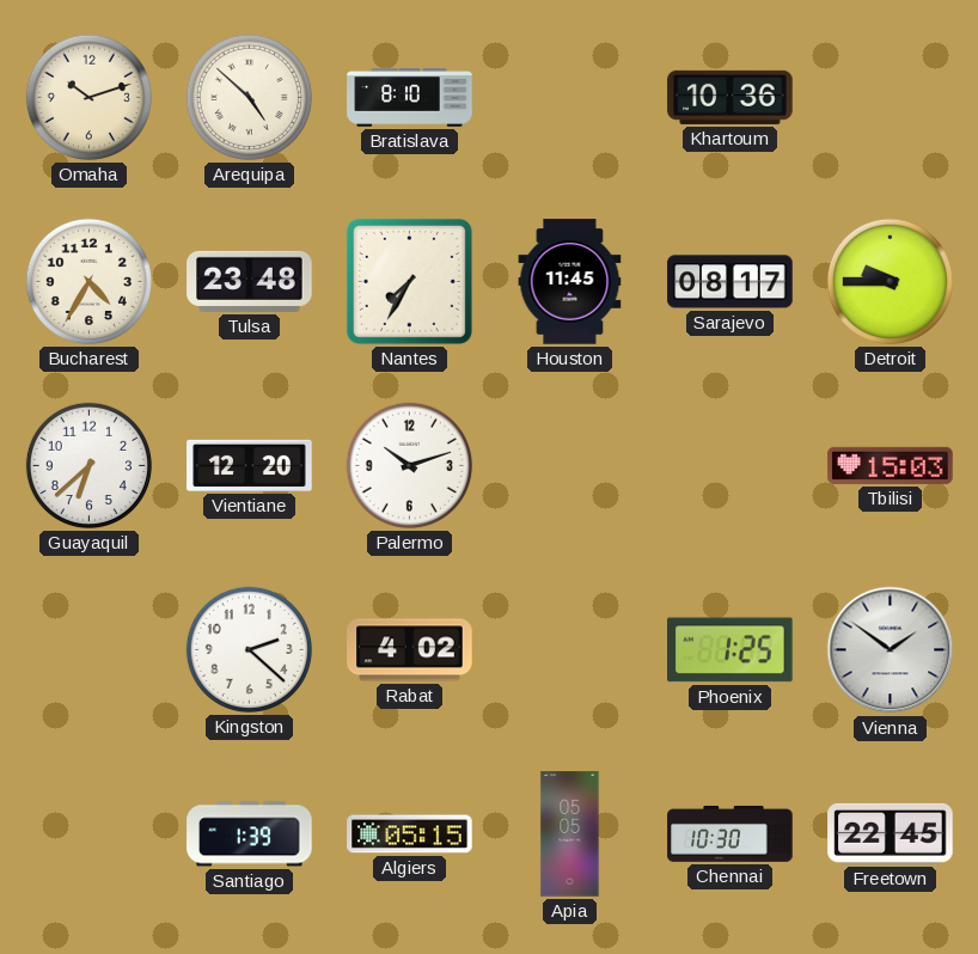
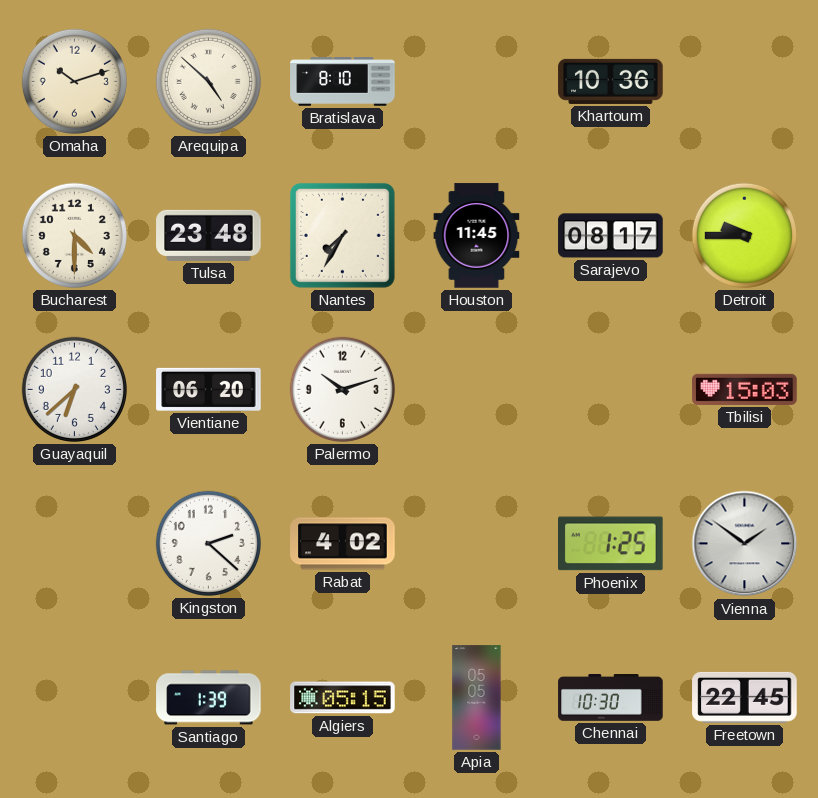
Bucharest: 4:35 -> 4:30
Vientiane: 12:20 -> 06:20
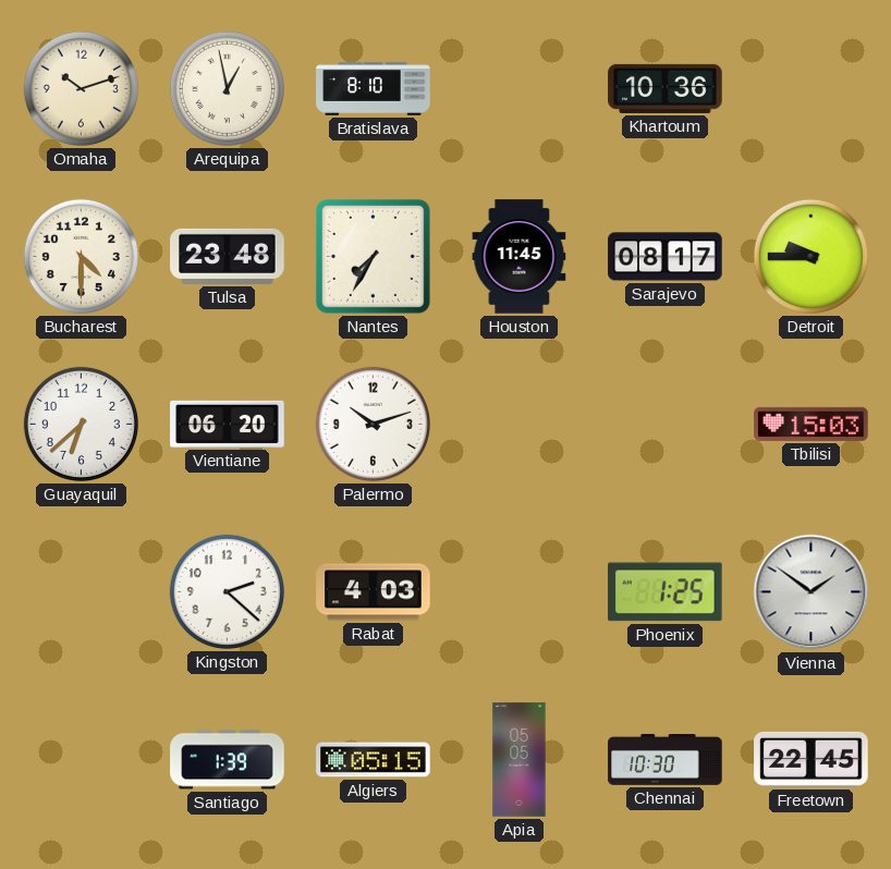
Arequipa: 4:52 -> 12:58
Rabat: 4:02 -> 4:03
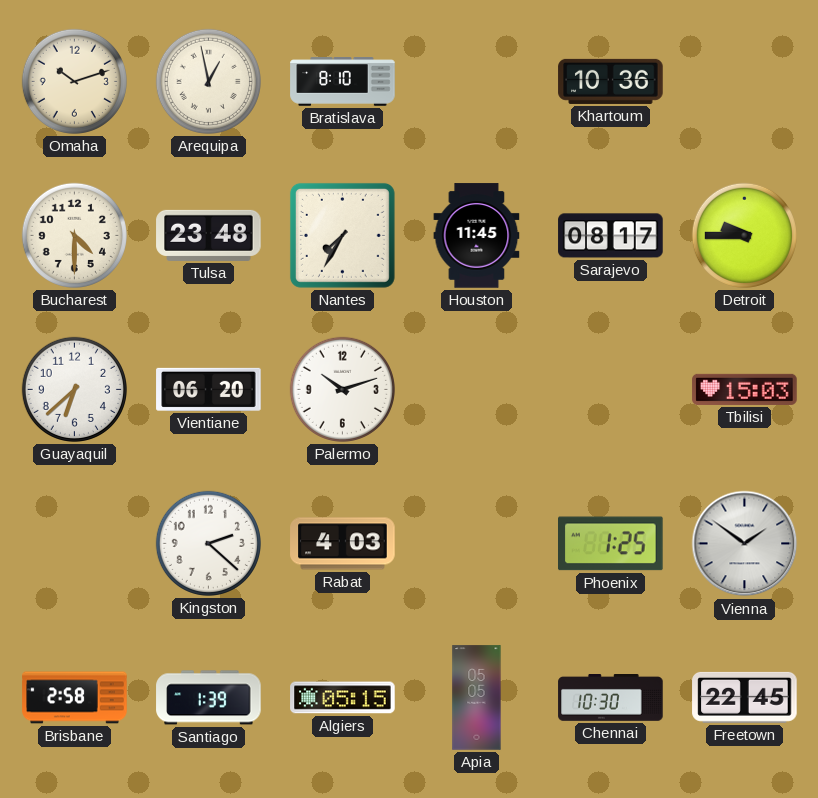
Brisbane: none -> 2:58
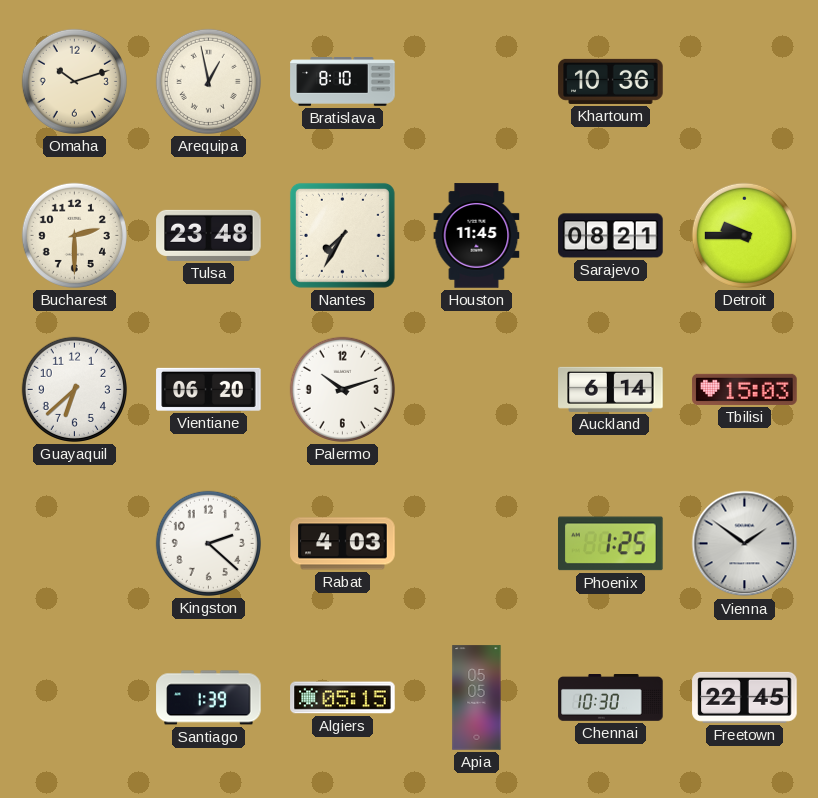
Bucharest: 4:30 -> 2:30
Sarajevo: 08:17 -> 08:21
Auckland: none -> 6:14
Brisbane: 2:58 -> none
